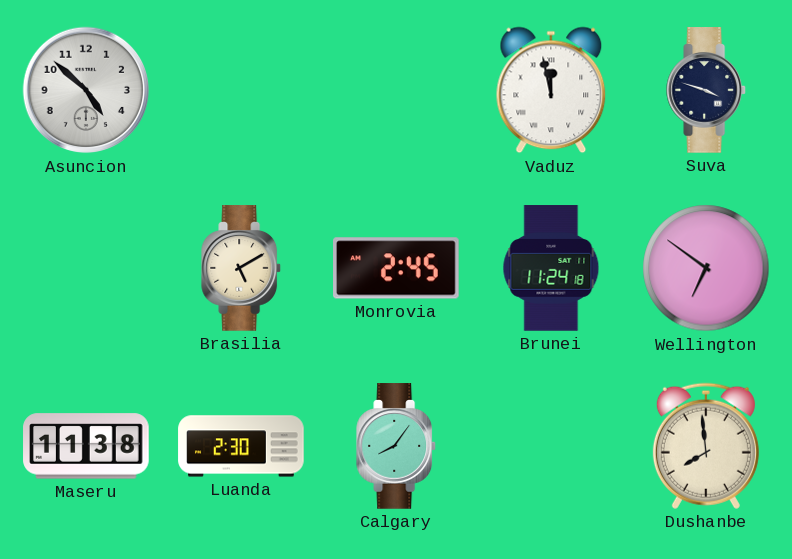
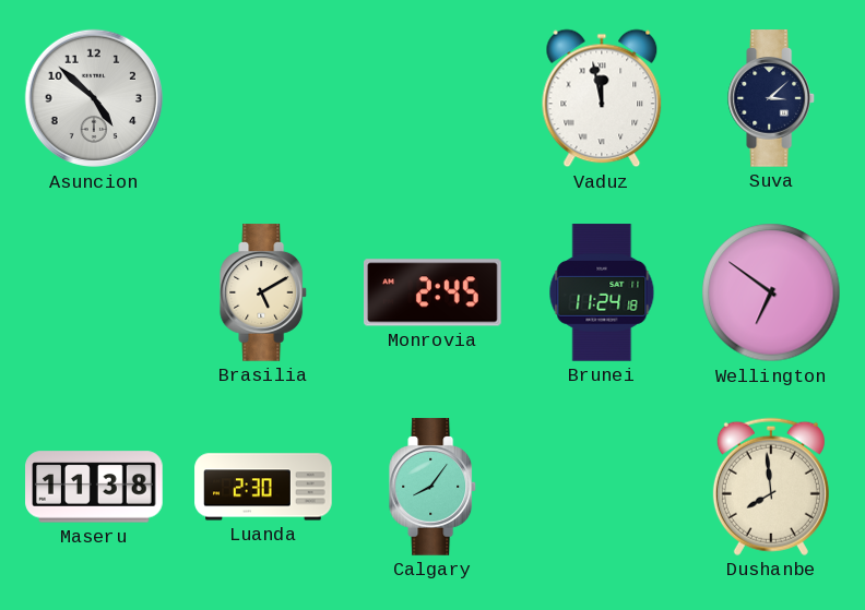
Suva: 3:48 -> 3:08
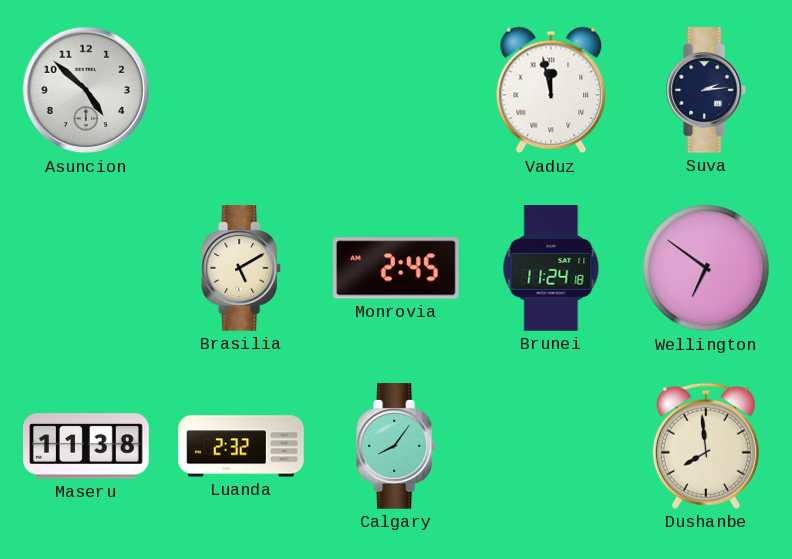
Suva: 3:08 -> 2:14
Luanda: 2:30 -> 2:32
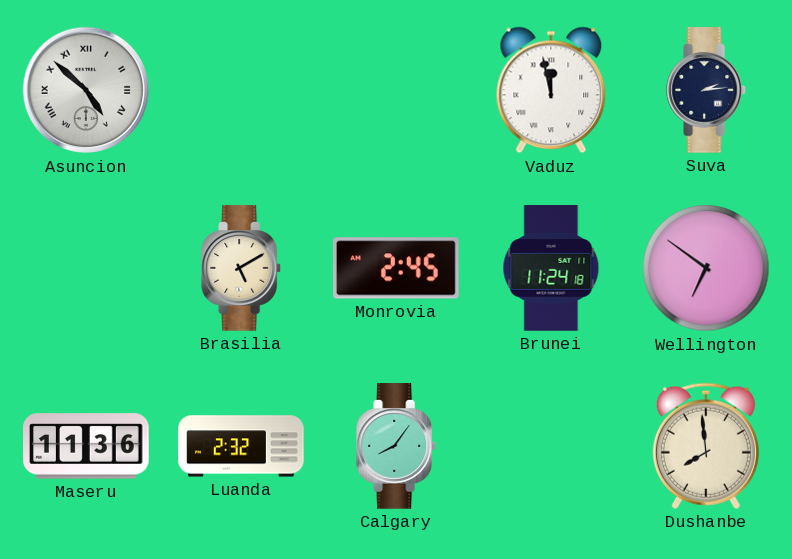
Asuncion numerals: Arabic -> Roman
Maseru: 11:38 -> 11:36
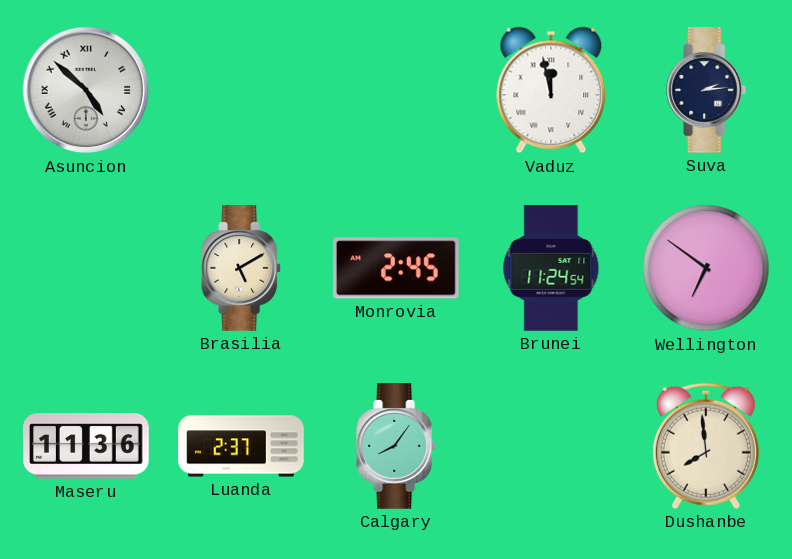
Brunei: 11:24:18 -> 11:24:54
Luanda: 2:32 -> 2:37
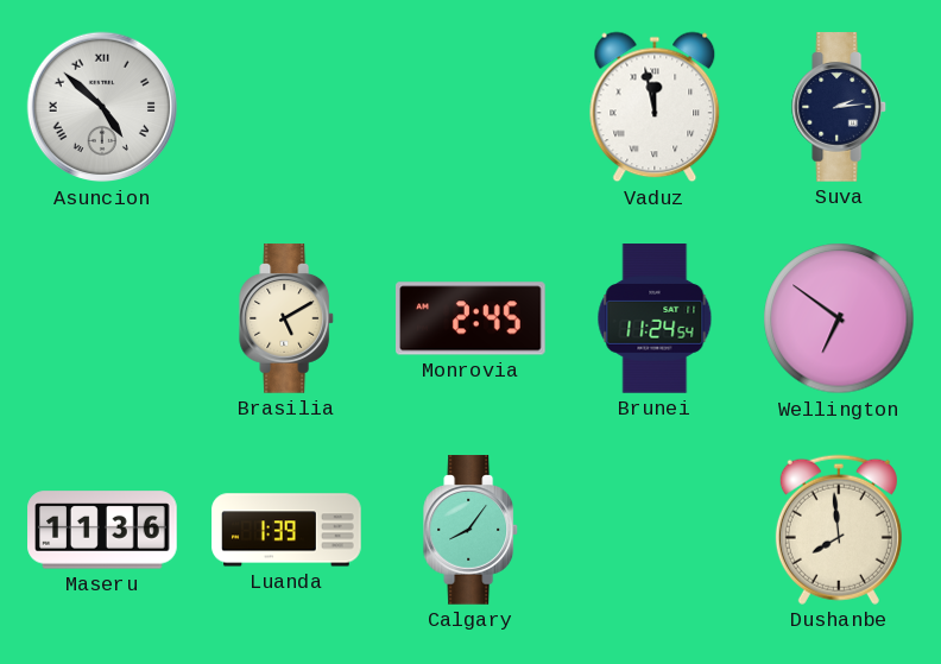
Luanda: 2:37 -> 1:39
